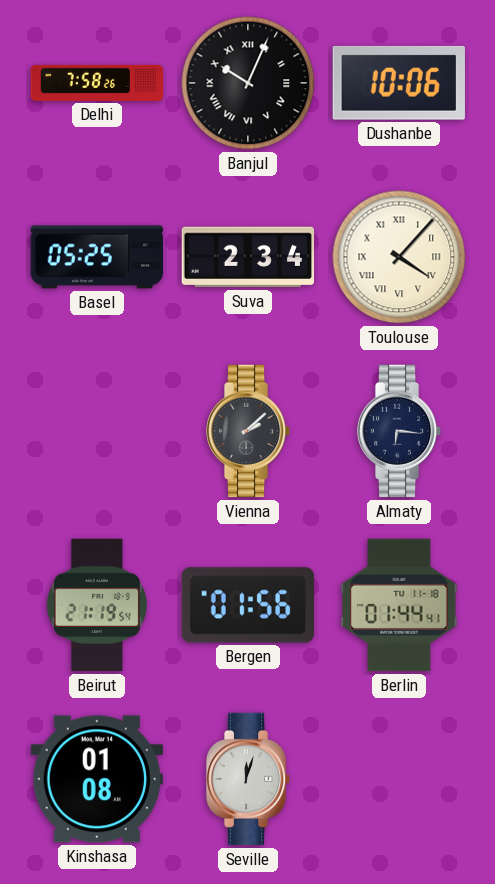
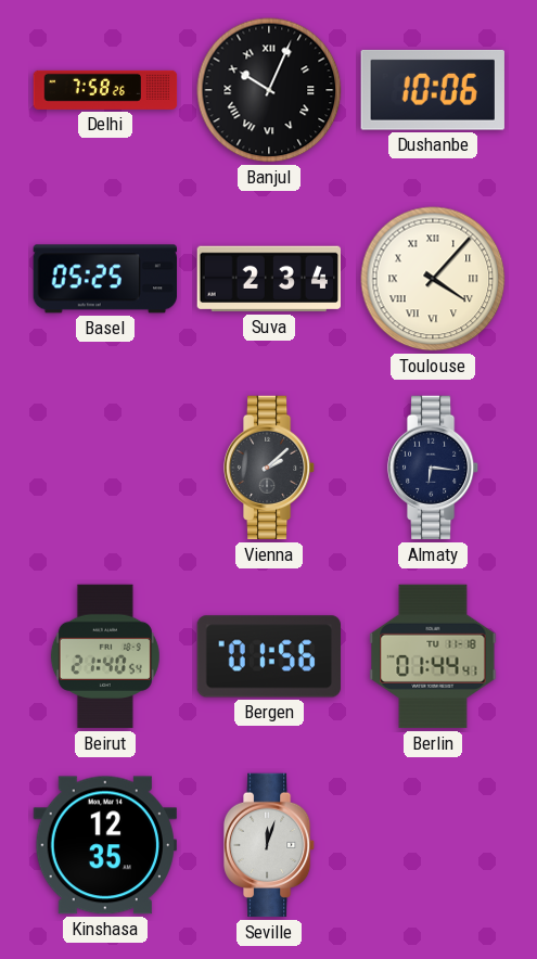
Beirut: 21:19 -> 21:40
Kinshasa: 01:08 -> 12:35
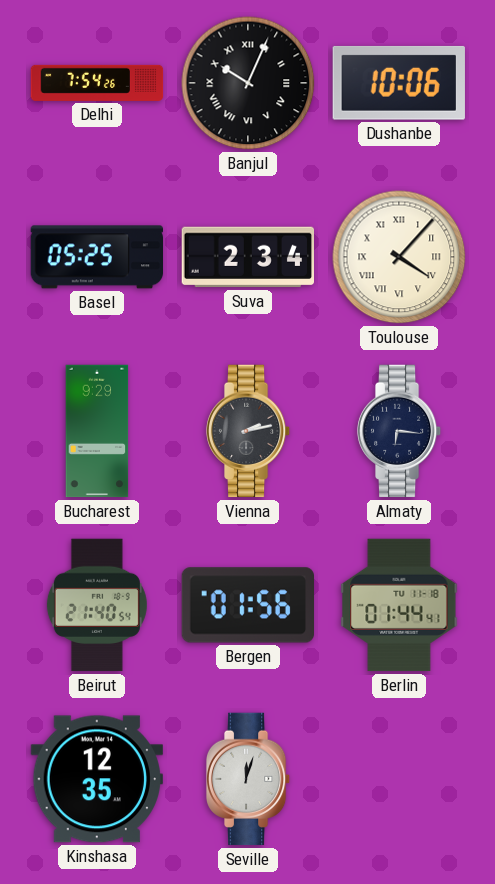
Delhi: 7:58 -> 7:54
Bucharest: none -> 9:29
Vienna: 2:08 -> 2:13
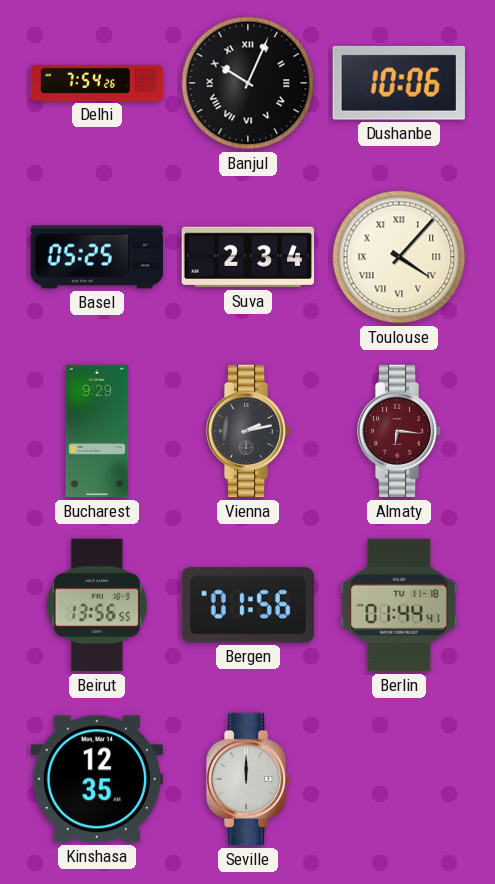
Almaty dial: navy -> burgundy
Beirut: 21:40 -> 13:56
Seville: 12:03 -> 12:00
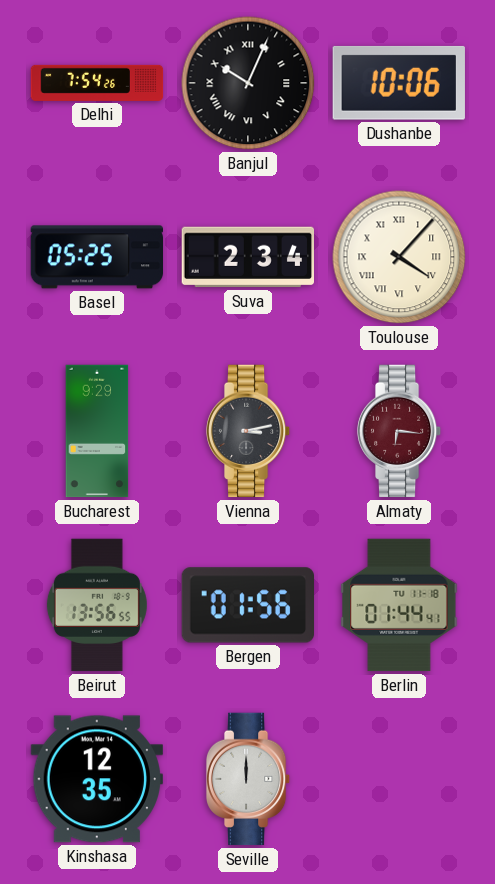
Vienna: 2:13 -> 3:13
